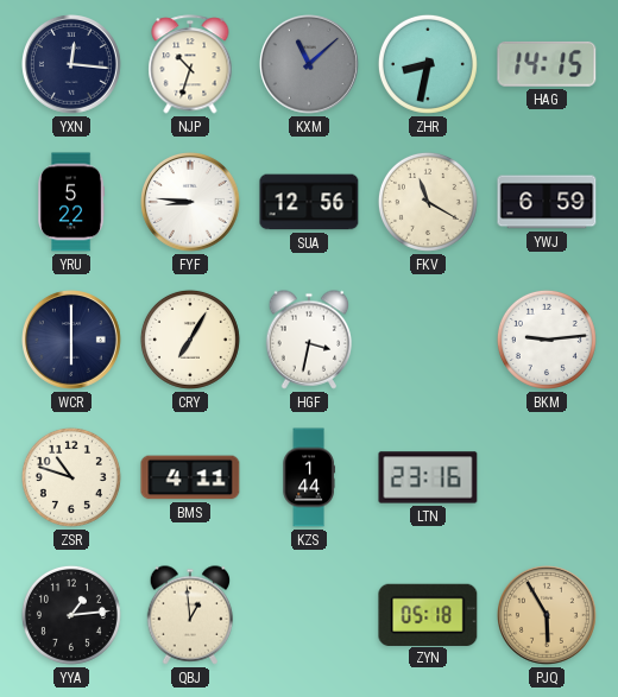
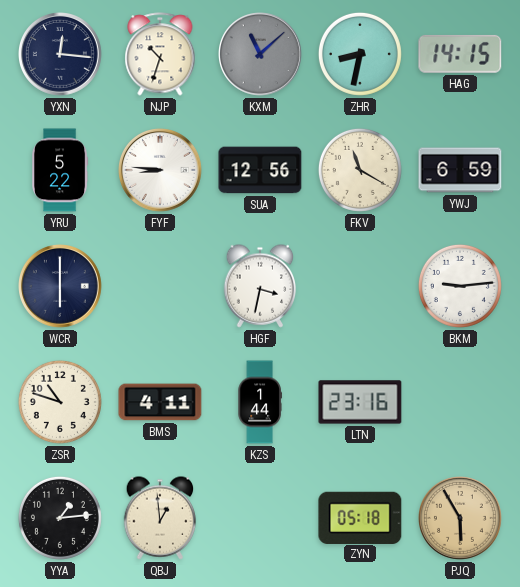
CRY: 7:05 -> none
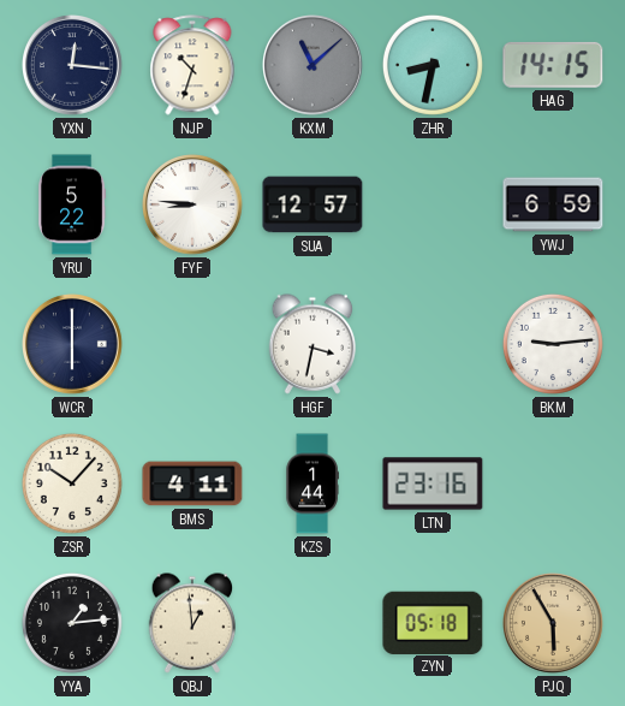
SUA: 12:56 -> 12:57
FKV: 11:20 -> none
ZSR: 10:48 -> 10:07
